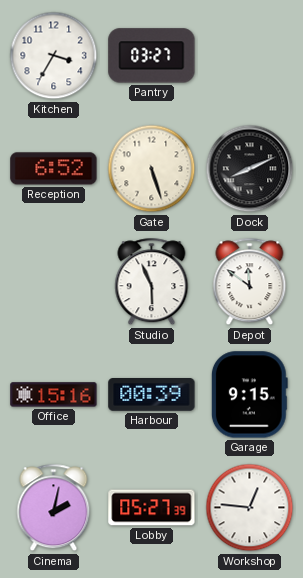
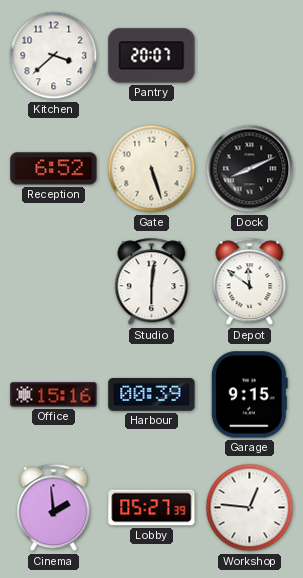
Kitchen: 3:35 -> 3:38
Pantry: 03:27 -> 20:07
Studio: 5:56 -> 6:01
Cinema: 2:02 -> 1:59
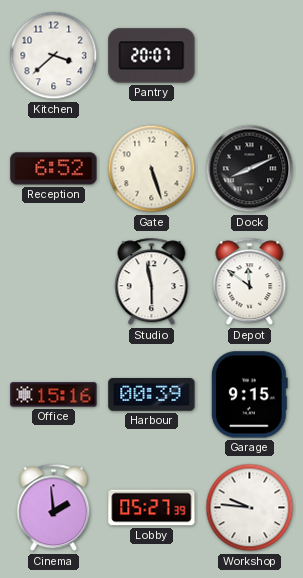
Studio: 6:01 -> 5:58
Workshop: 12:46 -> 9:46
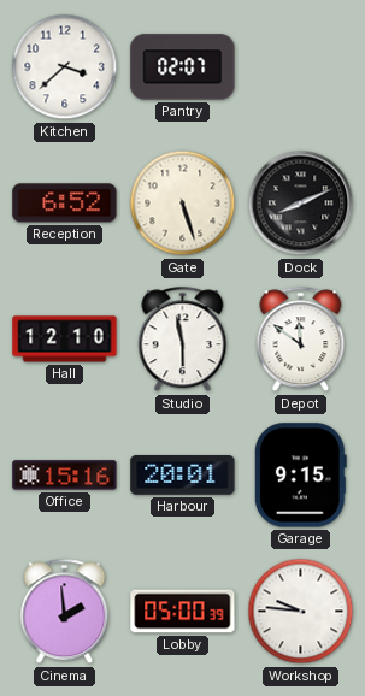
Pantry: 20:07 -> 02:07
Hall: none -> 12:10
Harbour: 00:39 -> 20:01
Lobby: 05:27 -> 05:00
